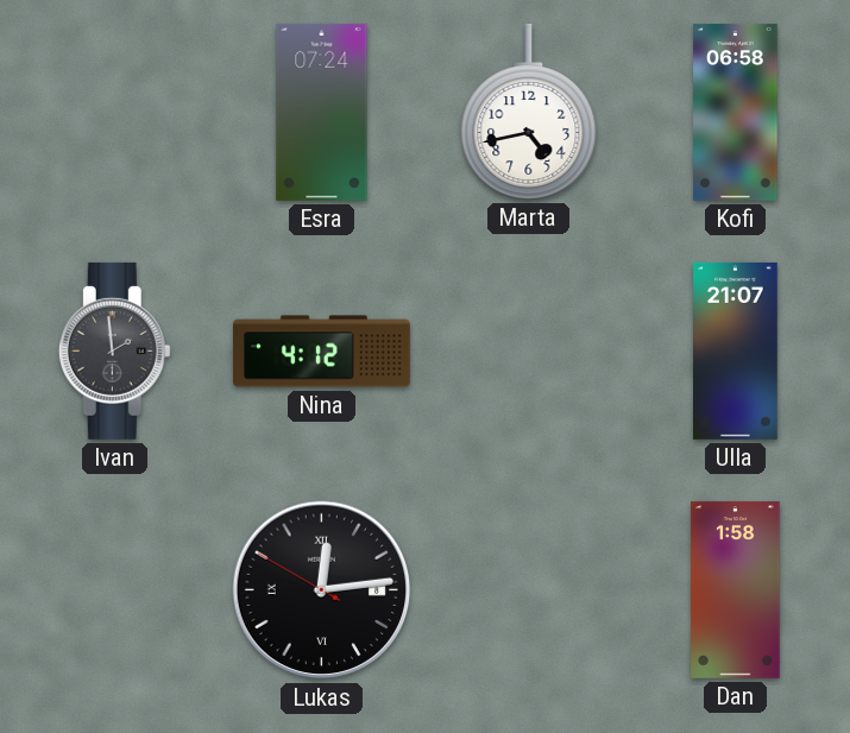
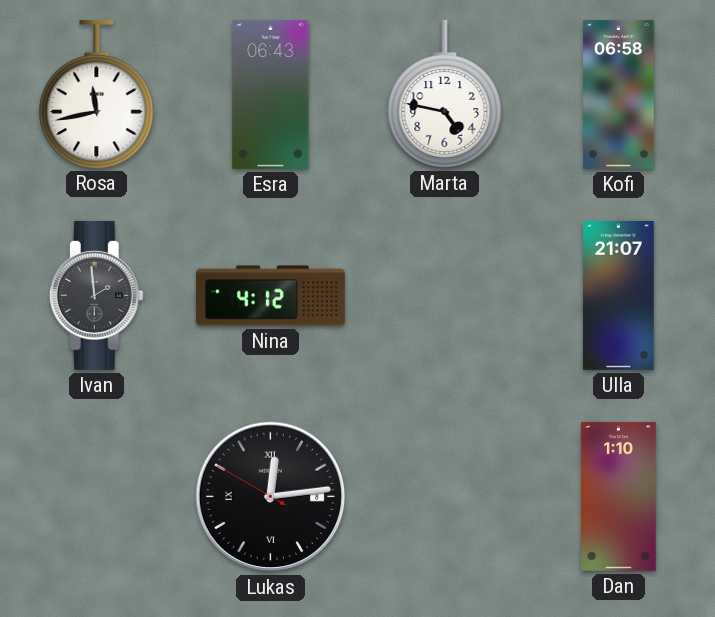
Rosa: none -> 11:43
Esra: 07:24 -> 06:43
Marta: 4:43 -> 4:47
Dan: 1:58 -> 1:10
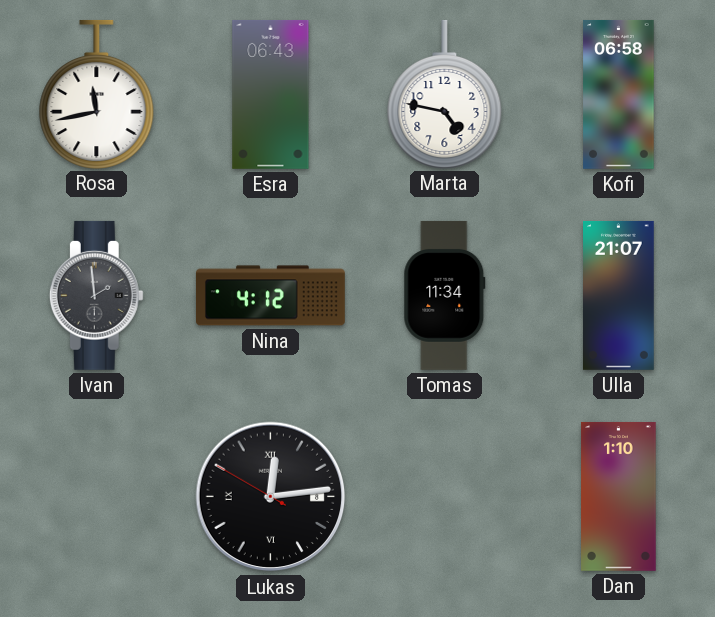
Tomas: none -> 11:34
